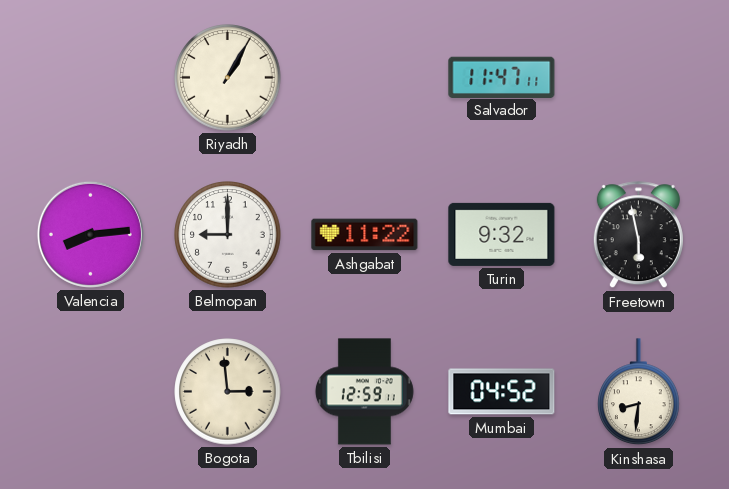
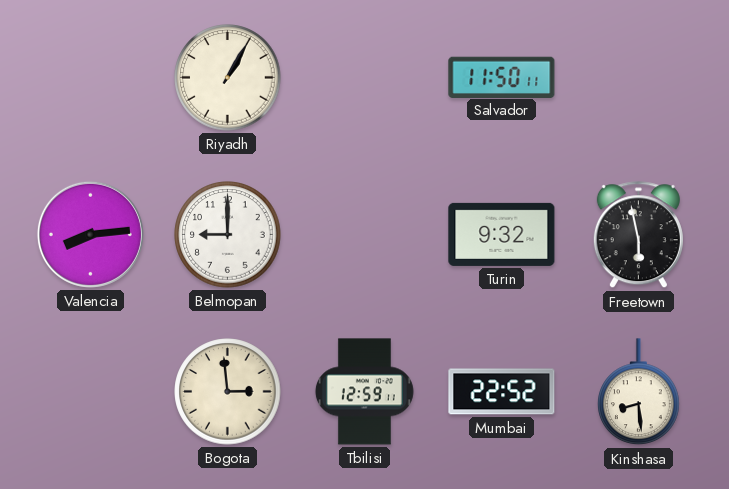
Salvador: 11:47 -> 11:50
Ashgabat: 11:22 -> none
Mumbai: 04:52 -> 22:52
Kinshasa: 8:31 -> 8:29
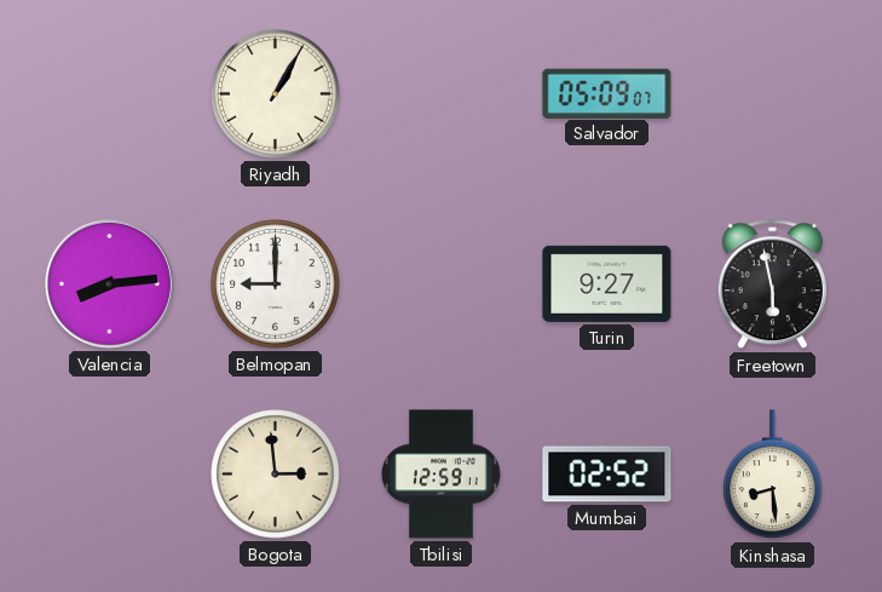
Salvador: 11:50 -> 05:09
Turin: 9:32 -> 9:27
Mumbai: 22:52 -> 02:52
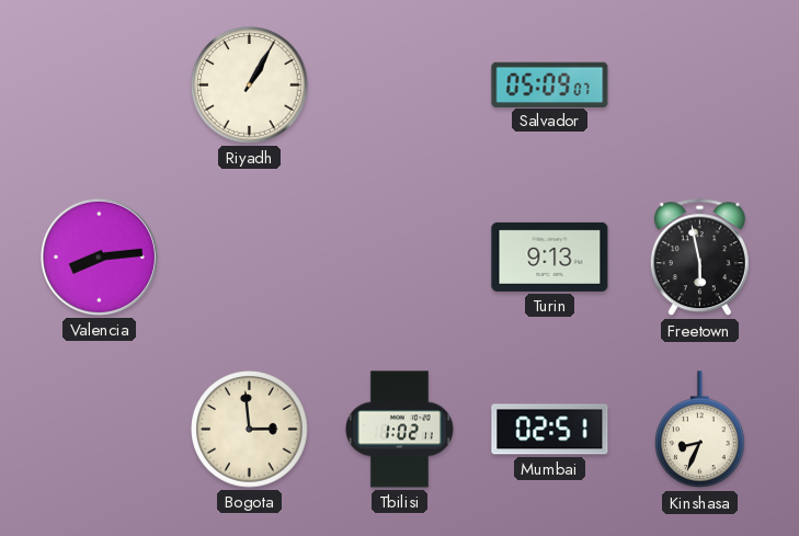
Belmopan: 9:00 -> none
Turin: 9:27 -> 9:13
Tbilisi: 12:59 -> 1:02
Mumbai: 02:52 -> 02:51
Kinshasa: 8:29 -> 8:34
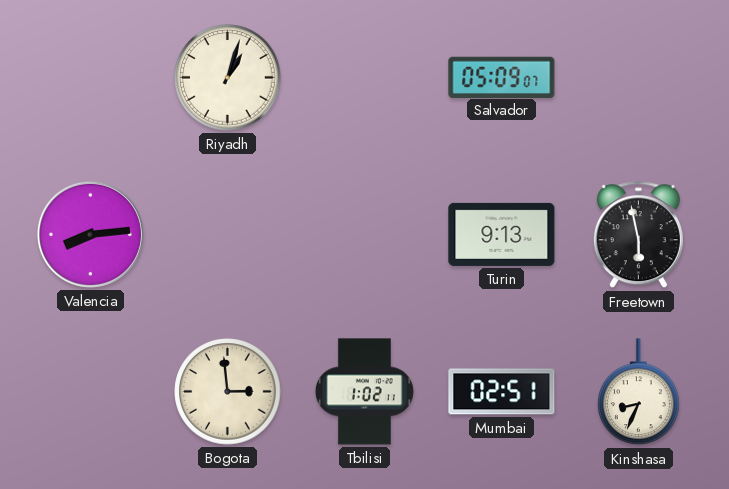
Riyadh: 1:05 -> 1:03
